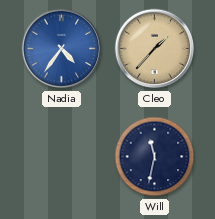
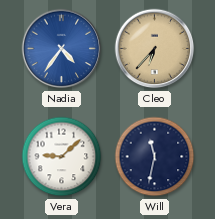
Cleo: 1:37 -> 6:37
Vera: none -> 9:08
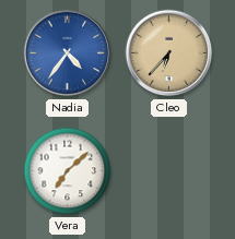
Vera: 9:08 -> 7:08
Will: 11:32 -> none
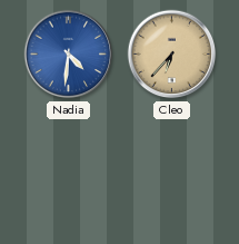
Nadia: 4:36 -> 4:31
Vera: 7:08 -> none
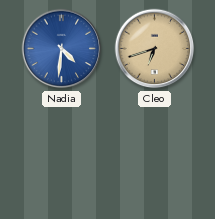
Cleo: 6:37 -> 6:42
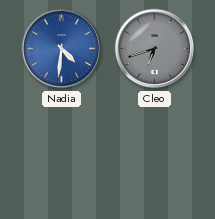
Cleo dial: champagne -> grey
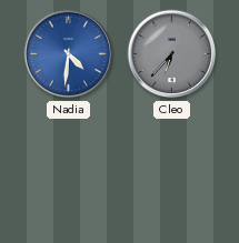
Cleo: 6:42 -> 6:37
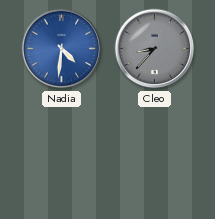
Cleo: 6:37 -> 8:37
